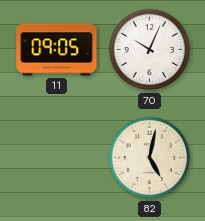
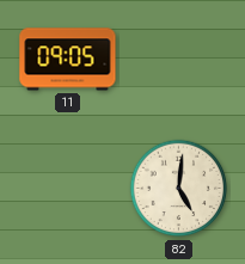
70: 10:04 -> none
82: 5:02 -> 5:01
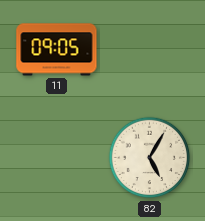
82: 5:01 -> 5:05
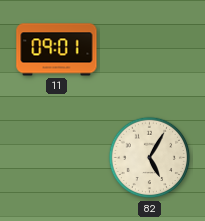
11: 09:05 -> 09:01
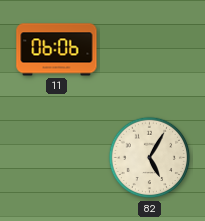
11: 09:01 -> 06:06
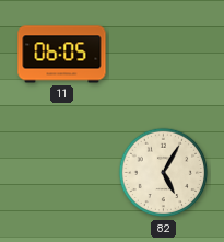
11: 06:06 -> 06:05
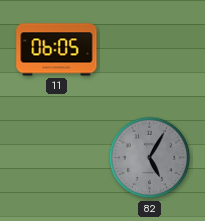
82 dial: cream -> grey
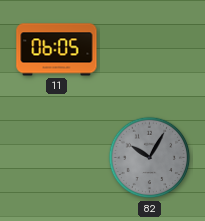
82: 5:05 -> 10:05
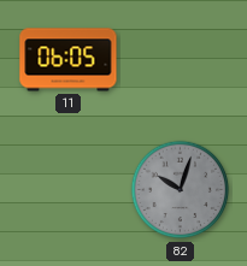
82: 10:05 -> 10:03
